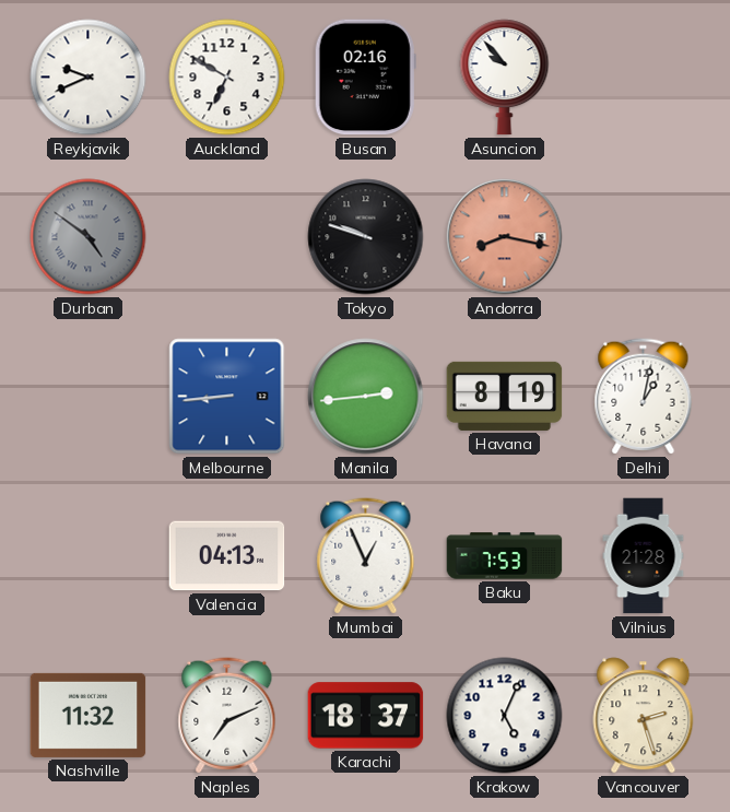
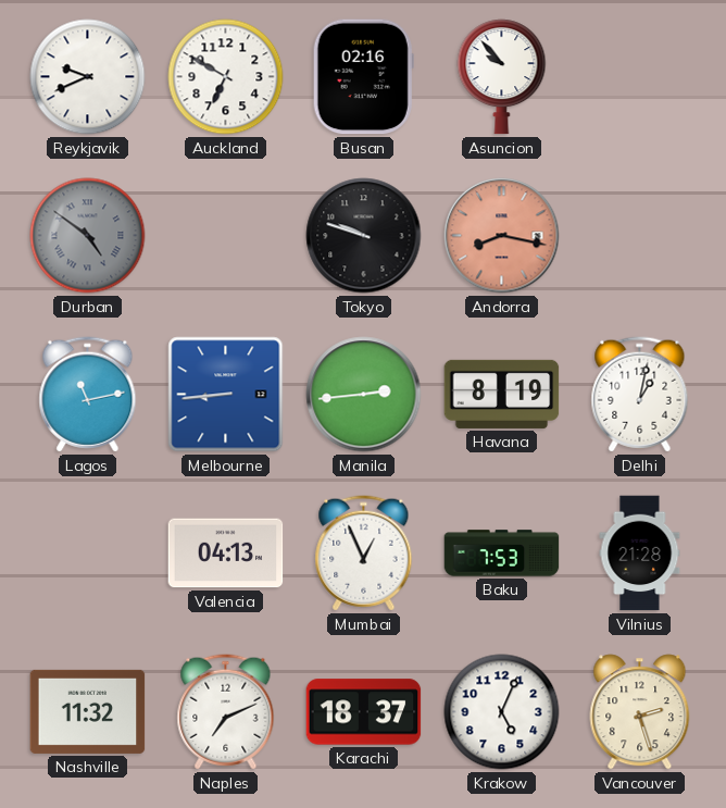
Lagos: none -> 11:13
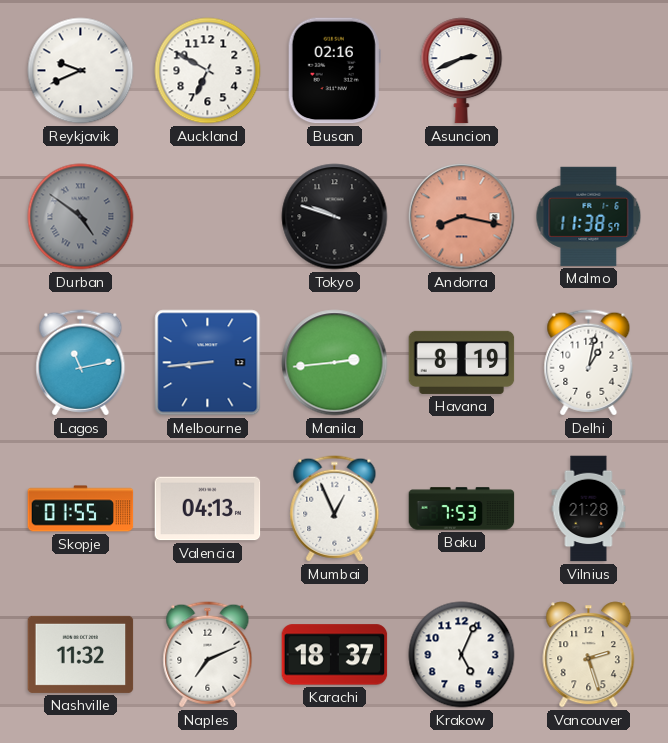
Asuncion: 9:53 -> 2:41
Malmo: none -> 11:38
Skopje: none -> 01:55
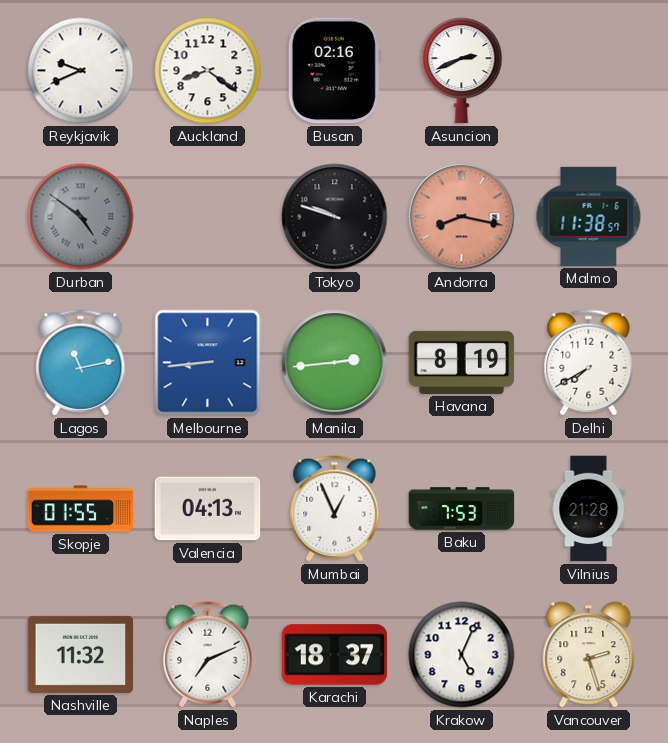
Auckland: 6:50 -> 8:21
Delhi: 1:02 -> 7:40
